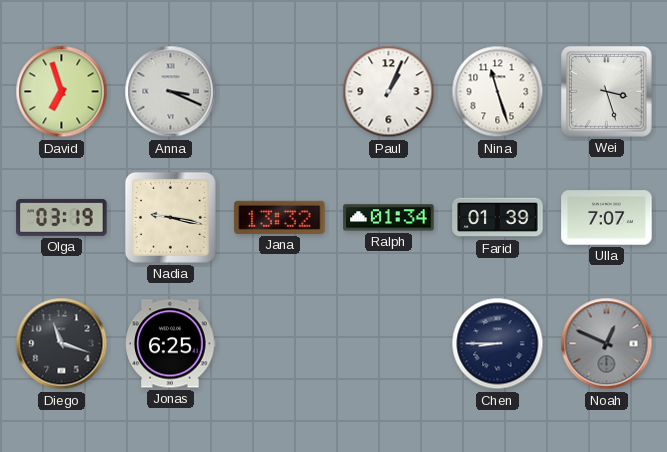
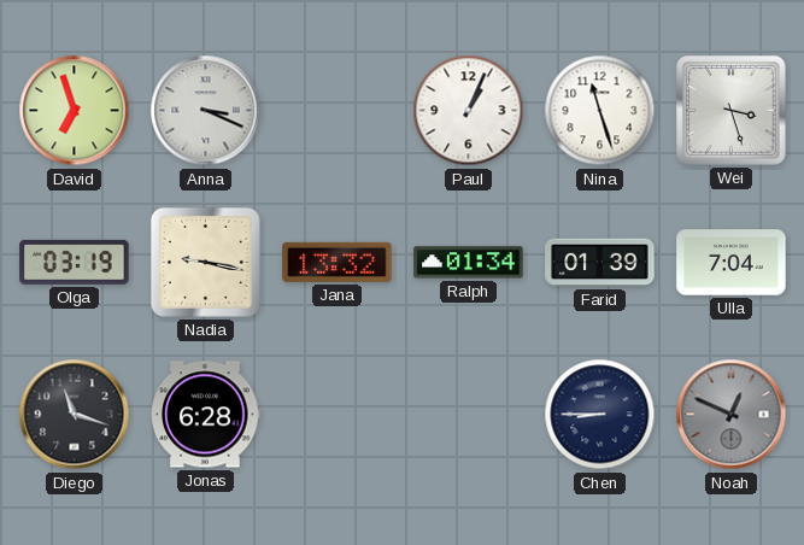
Ulla: 7:07 -> 7:04
Jonas: 6:25 -> 6:28
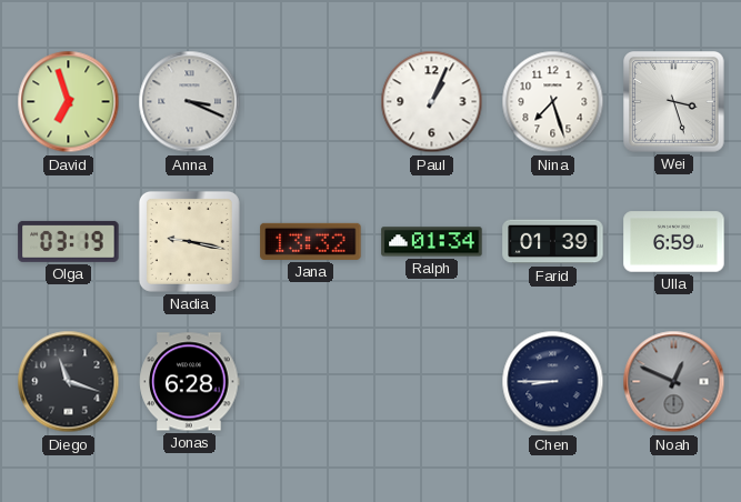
Nina: 11:27 -> 7:27
Ulla: 7:04 -> 6:59
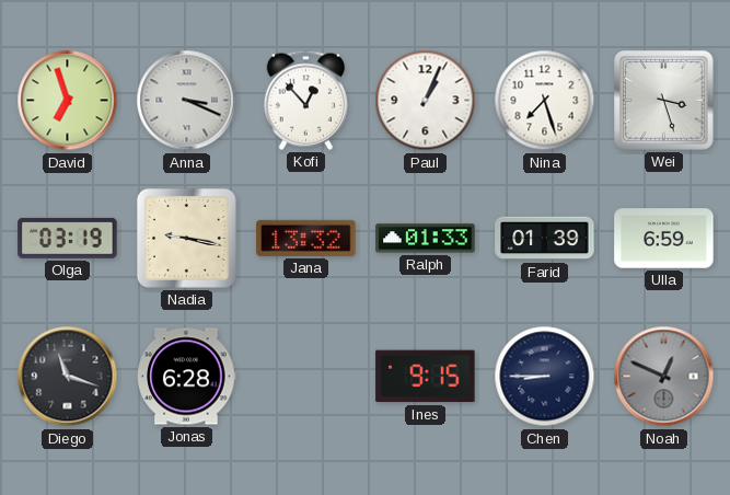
Kofi: none -> 12:53
Ralph: 01:34 -> 01:33
Ines: none -> 9:15
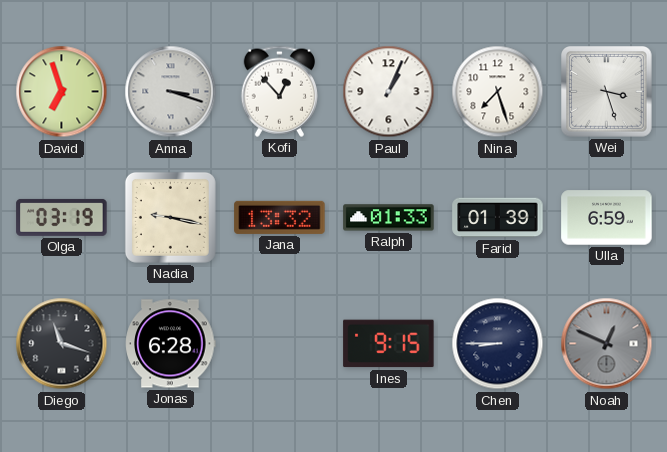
Anna: 3:19 -> 3:18
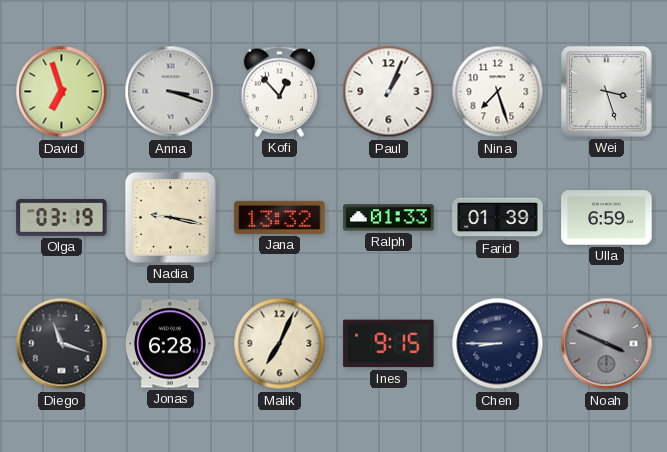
Malik: none -> 7:04
Noah: 12:49 -> 3:49
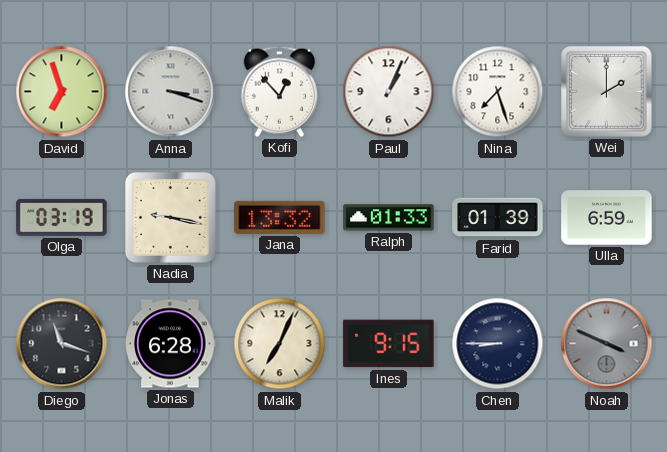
Wei: 3:27 -> 2:00
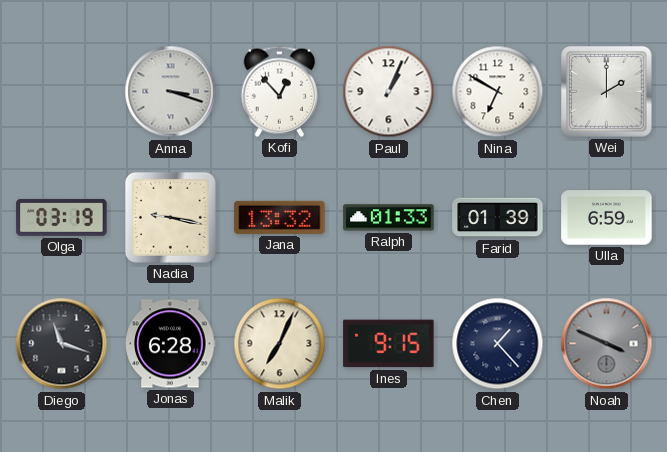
David: 6:57 -> none
Nina: 7:27 -> 6:50
Chen: 8:45 -> 1:23
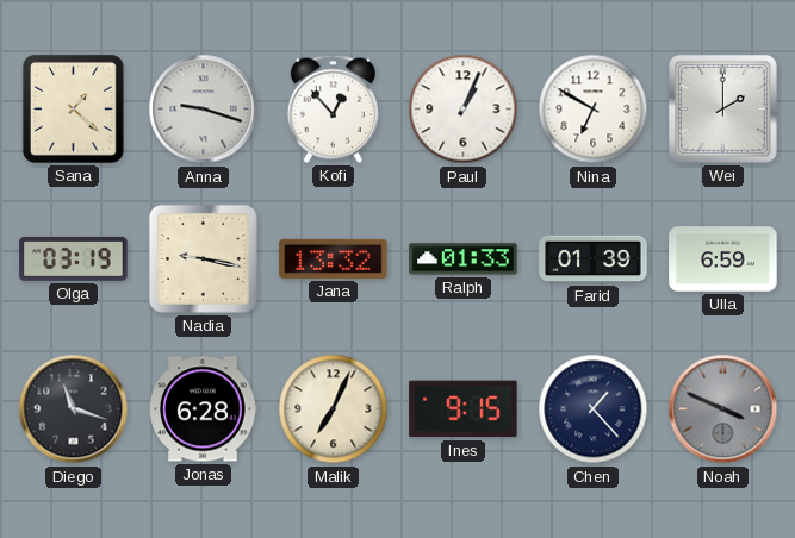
Sana: none -> 1:22
Anna: 3:18 -> 9:18
